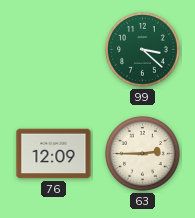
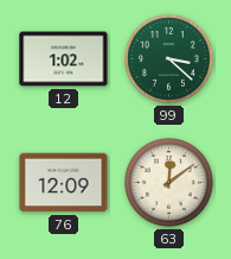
12: none -> 1:02
63: 2:45 -> 12:09
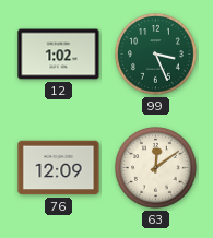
99: 3:22 -> 3:26
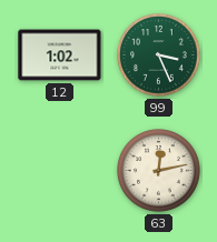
76: 12:09 -> none
63: 12:09 -> 12:13
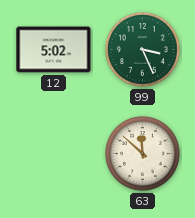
12: 1:02 -> 5:02
63: 12:13 -> 11:52
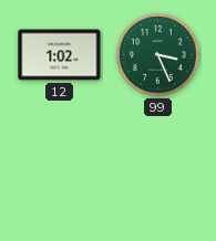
12: 5:02 -> 1:02
63: 11:52 -> none
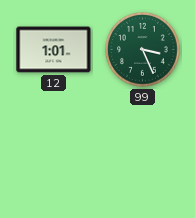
12: 1:02 -> 1:01
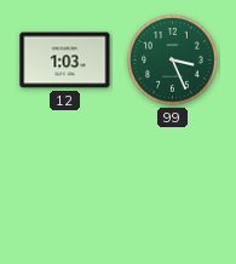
12: 1:01 -> 1:03
